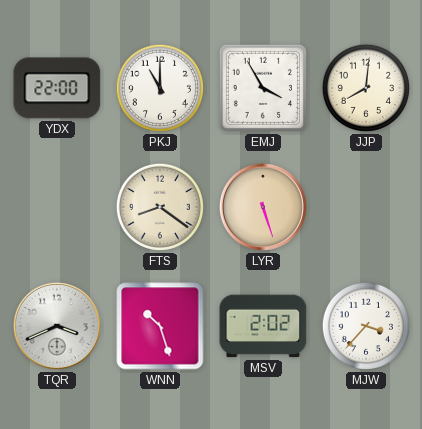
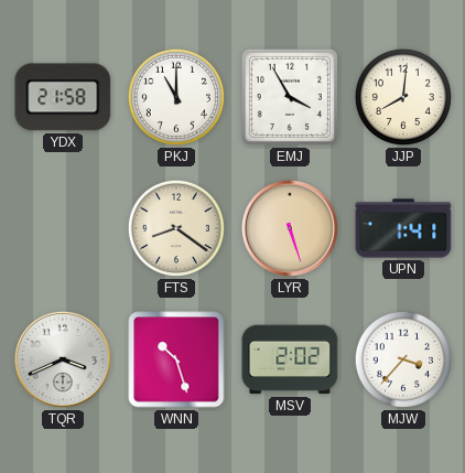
YDX: 22:00 -> 21:58
UPN: none -> 1:41
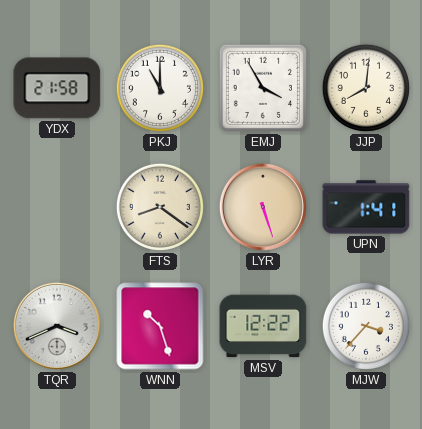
MSV: 2:02 -> 12:22
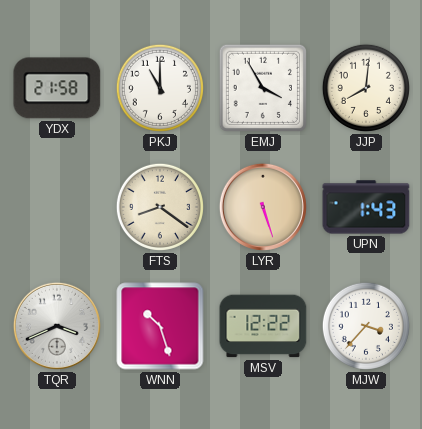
UPN: 1:41 -> 1:43
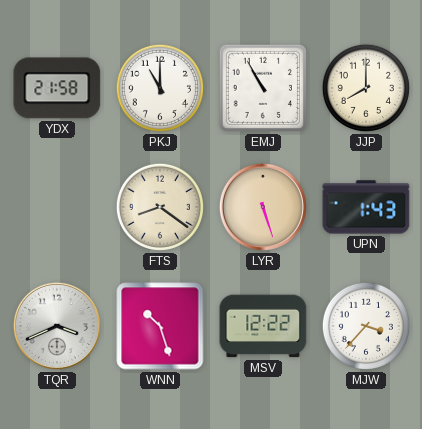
EMJ: 3:55 -> 10:55
JJP: 8:01 -> 8:00
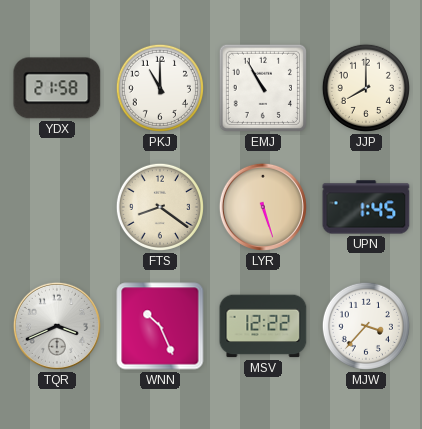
UPN: 1:43 -> 1:45
WNN: 10:27 -> 10:26
